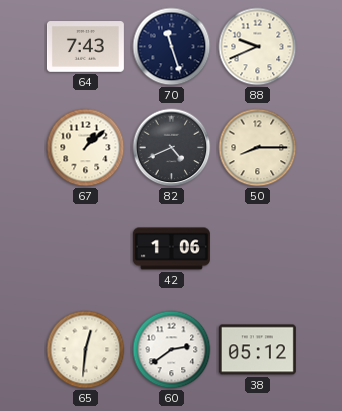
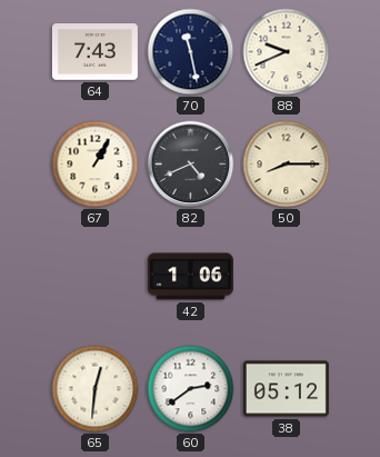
70: 11:27 -> 11:28
67: 1:08 -> 1:05
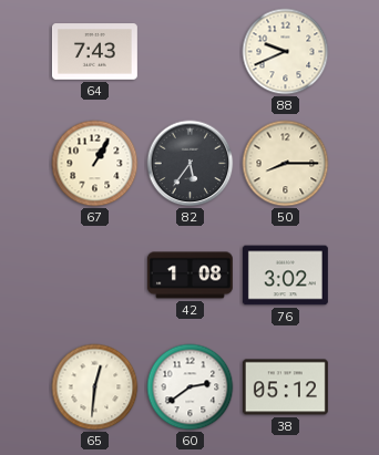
70: 11:28 -> none
82: 4:41 -> 5:36
42: 1:06 -> 1:08
76: none -> 3:02
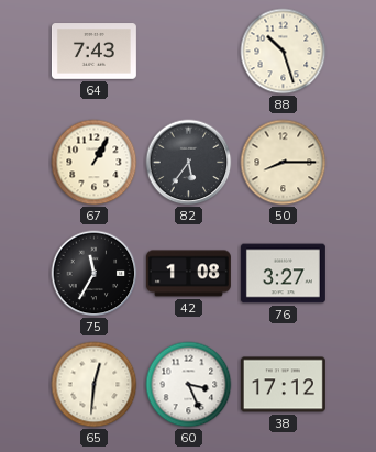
88: 9:41 -> 10:27
75: none -> 11:35
76: 3:02 -> 3:27
60: 2:39 -> 3:26
38: 05:12 -> 17:12
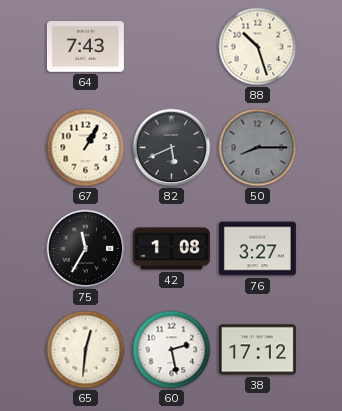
82: 5:36 -> 5:41
50 dial: cream -> grey
60: 3:26 -> 2:28
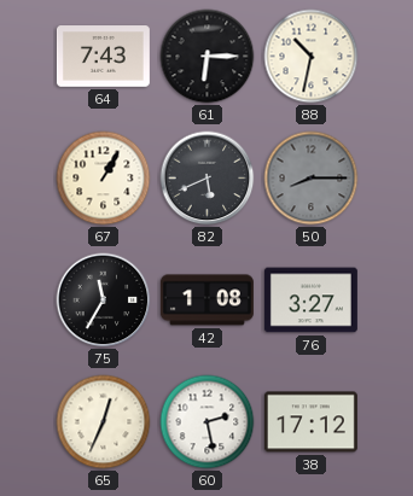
61: none -> 6:15
88: 10:27 -> 10:32
65: 12:31 -> 12:34
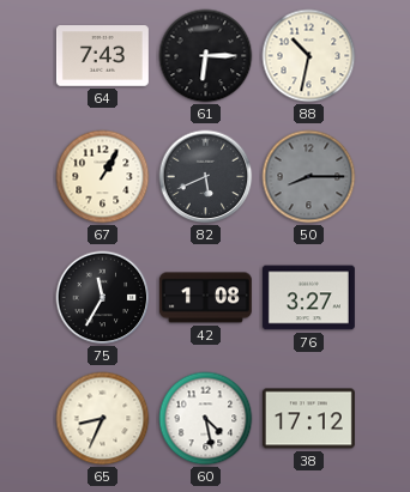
65: 12:34 -> 8:34
60: 2:28 -> 4:28
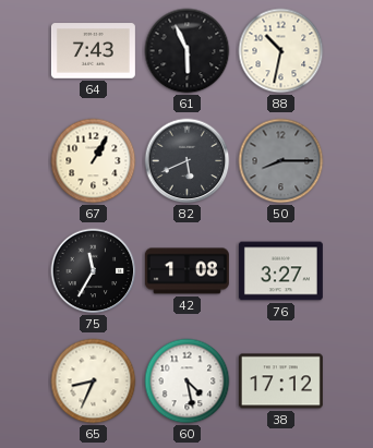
61: 6:15 -> 5:56
